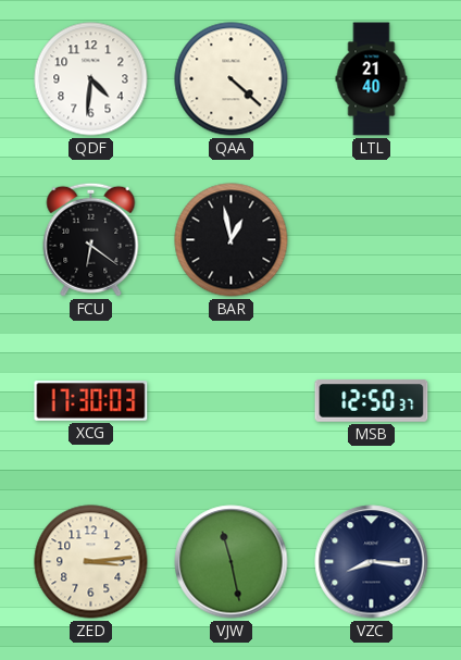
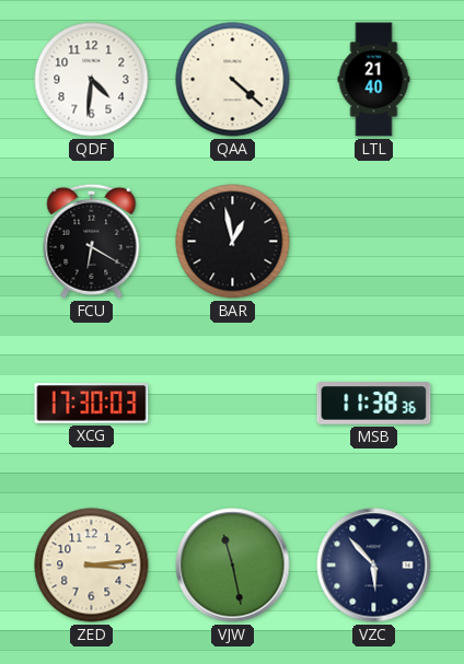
FCU: 6:21 -> 6:20
MSB: 12:50 -> 11:38
VZC: 8:16 -> 5:53
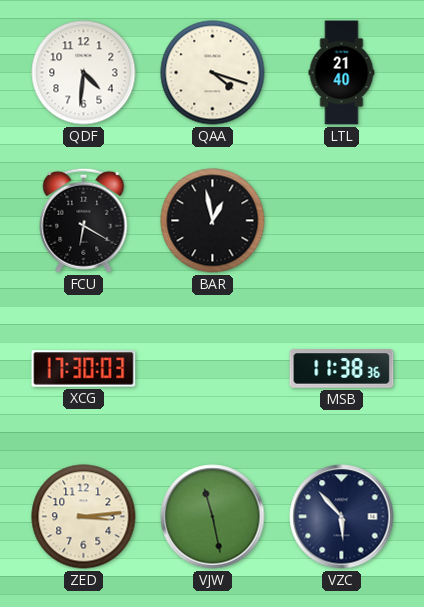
QAA: 4:22 -> 4:18
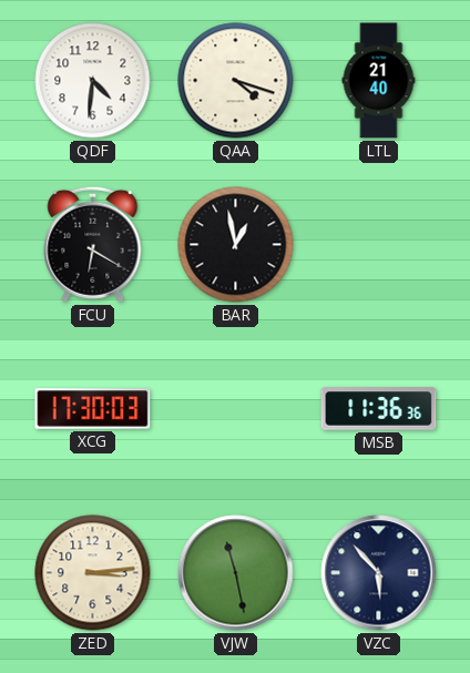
MSB: 11:38 -> 11:36
